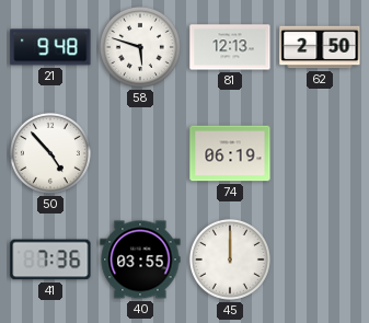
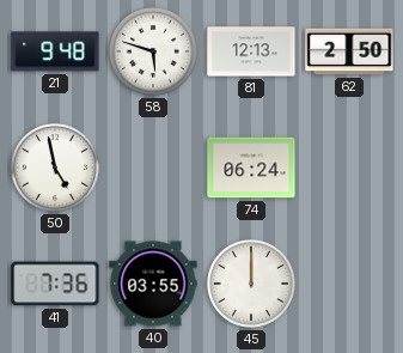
50: 4:53 -> 4:58
74: 06:19 -> 06:24
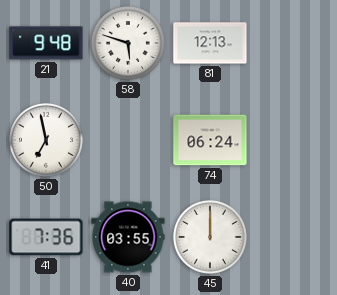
62: 2:50 -> none
50: 4:58 -> 6:58
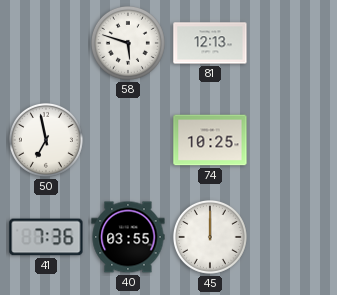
21: 9:48 -> none
74: 06:24 -> 10:25
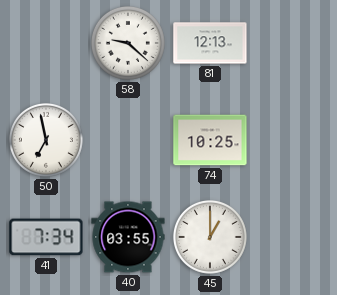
58: 5:48 -> 9:22
41: 7:36 -> 7:34
45: 12:00 -> 1:00
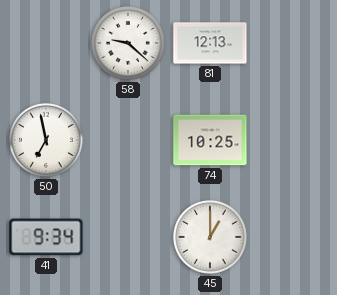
41: 7:34 -> 9:34
40: 03:55 -> none
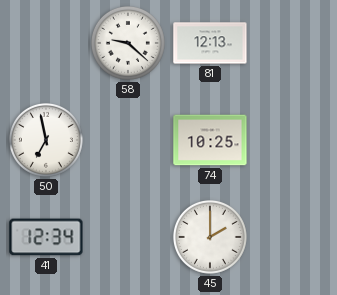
41: 9:34 -> 12:34
45: 1:00 -> 2:00
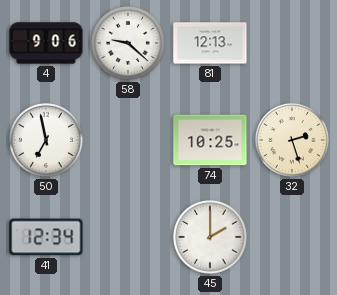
4: none -> 9:06
32: none -> 2:27
